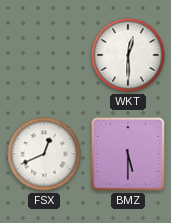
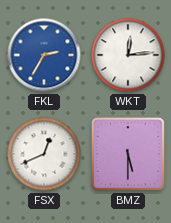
FKL: none -> 2:35
WKT: 12:30 -> 12:14
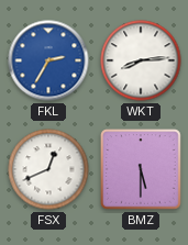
WKT: 12:14 -> 8:14
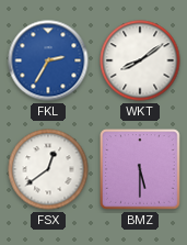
WKT: 8:14 -> 8:09
FSX: 12:41 -> 12:39
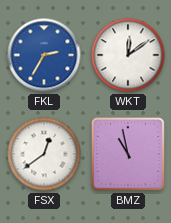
WKT: 8:09 -> 12:09
BMZ: 5:30 -> 10:58
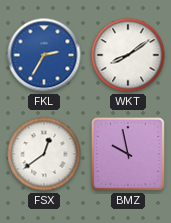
WKT: 12:09 -> 8:09
BMZ: 10:58 -> 9:58
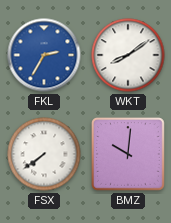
FSX: 12:39 -> 7:39
BMZ: 9:58 -> 10:01
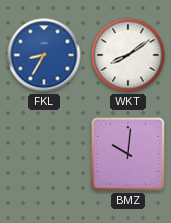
FKL: 2:35 -> 8:35
FSX: 7:39 -> none
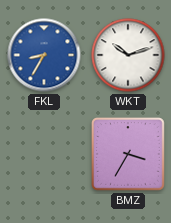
WKT: 8:09 -> 10:12
BMZ: 10:01 -> 3:35
